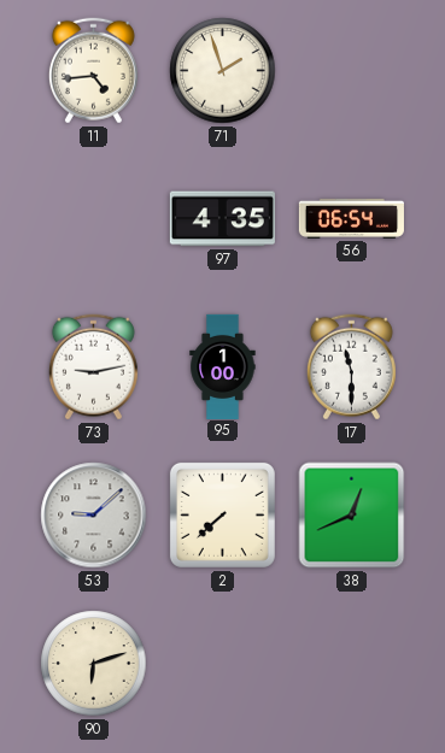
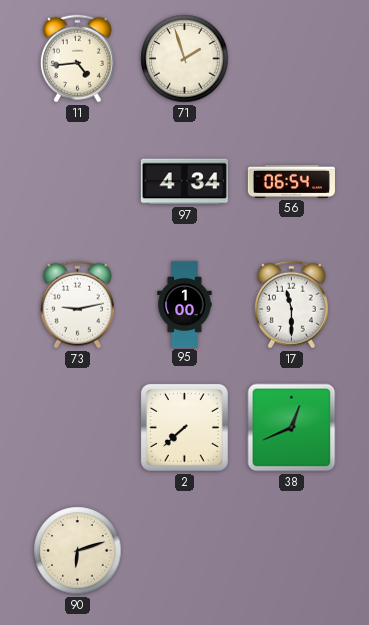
97: 4:35 -> 4:34
53: 9:08 -> none
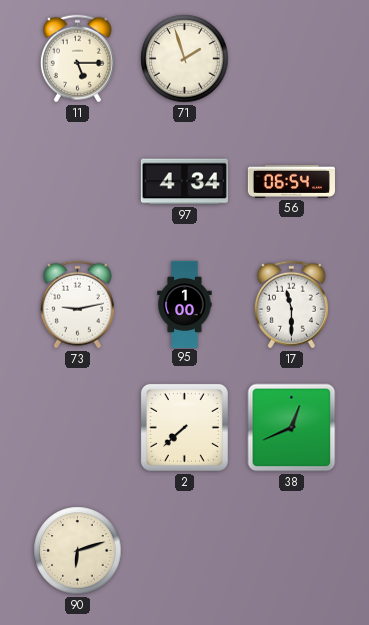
11: 4:44 -> 5:15
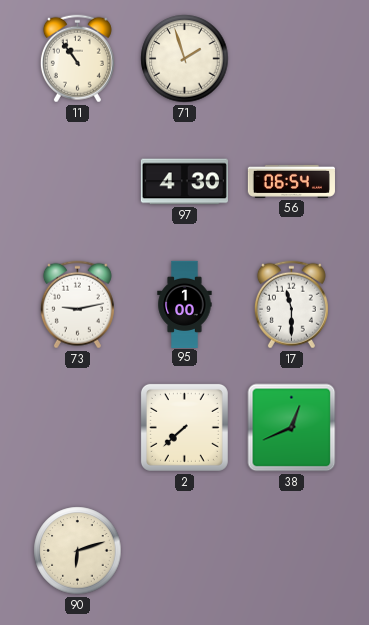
11: 5:15 -> 10:54
97: 4:34 -> 4:30
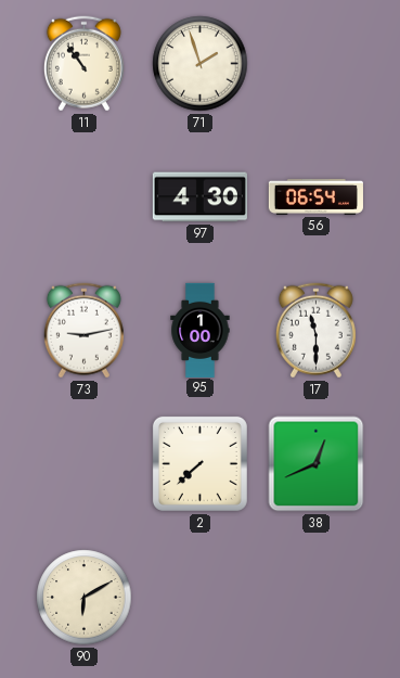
90: 6:12 -> 6:10
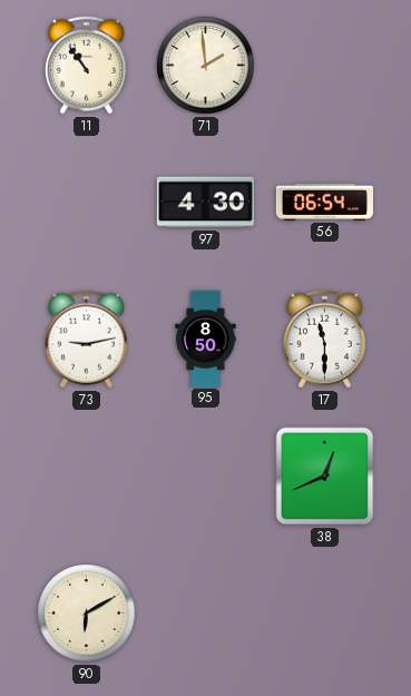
71: 1:57 -> 1:59
95: 1:00 -> 8:50
2: 7:38 -> none
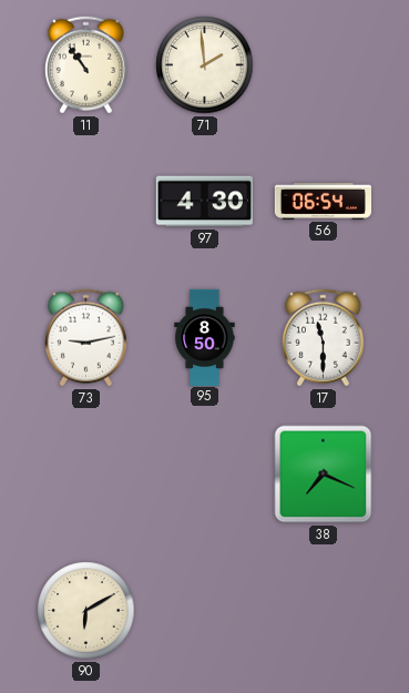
38: 12:41 -> 7:19
